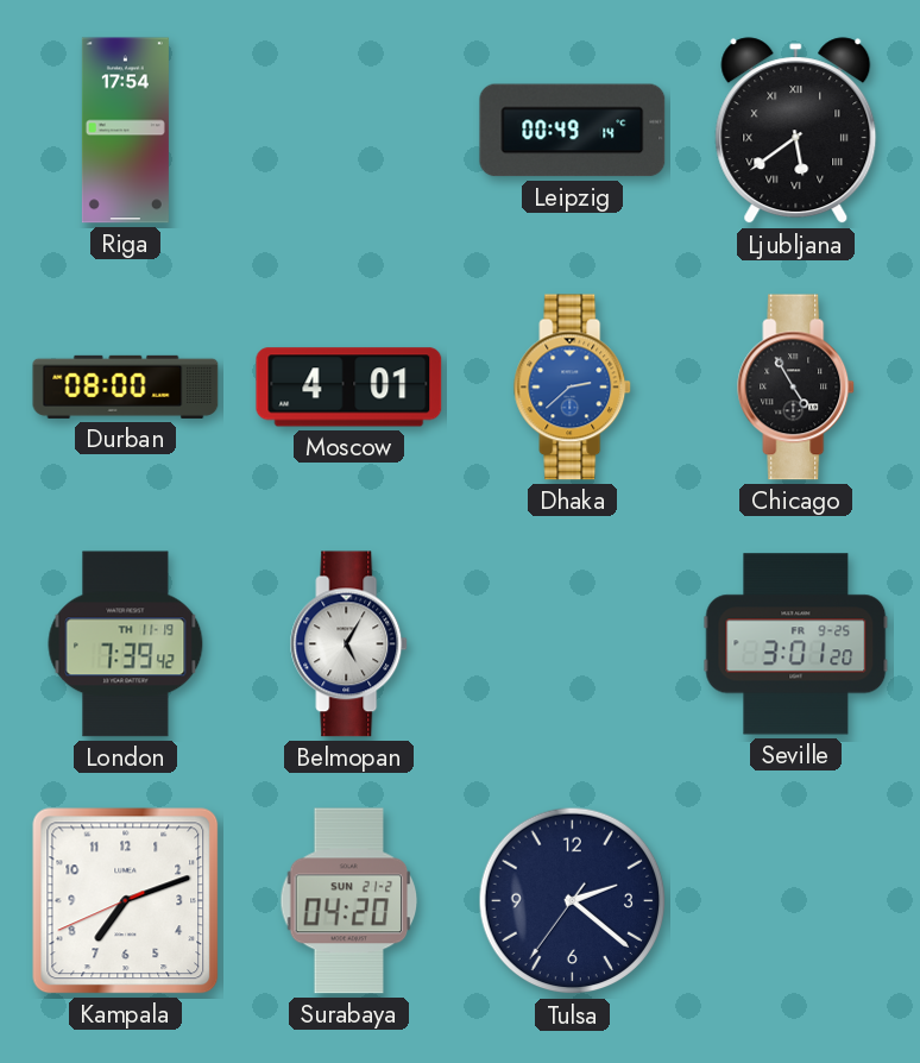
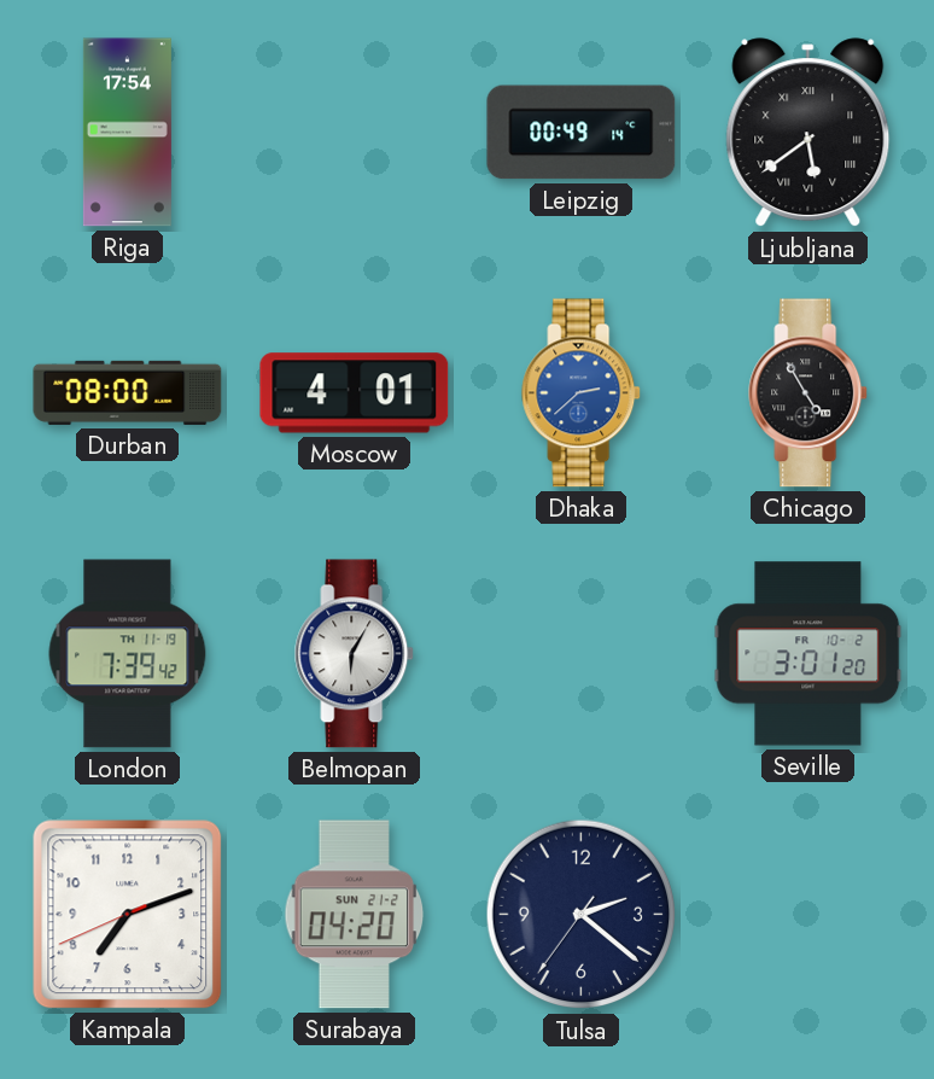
Belmopan: 5:05 -> 6:05
Seville date: FR 9-25 -> FR 10-2
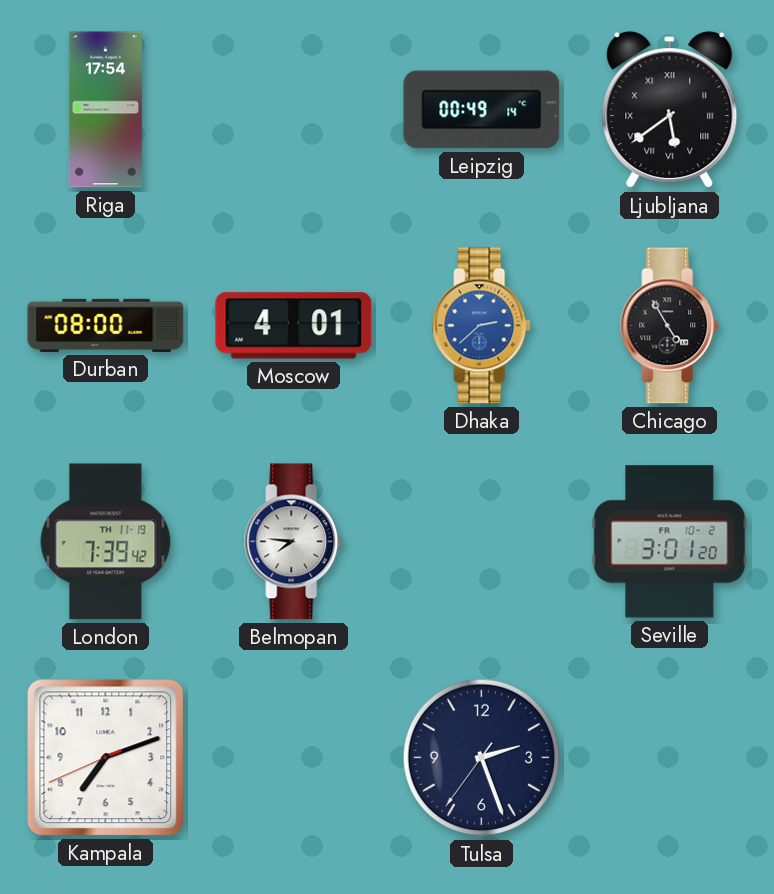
Belmopan: 6:05 -> 7:46
Surabaya: 04:20 -> none
Tulsa: 2:21 -> 2:26
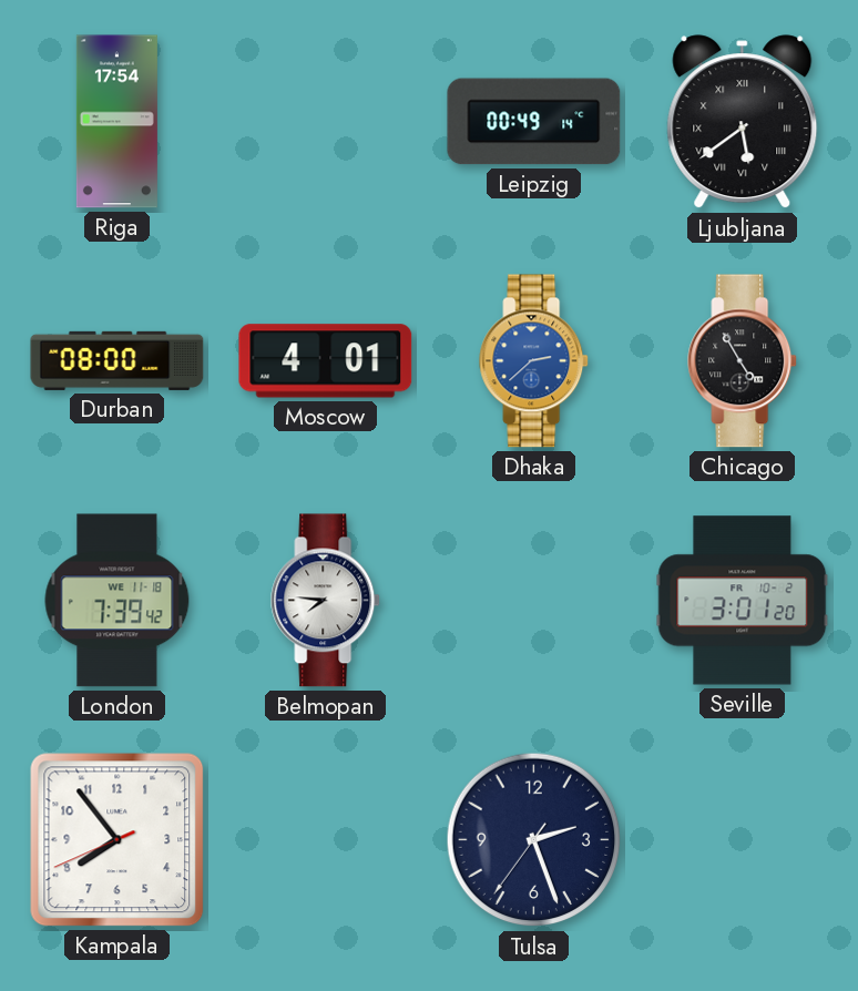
London date: TH 11-19 -> WE 11-18
Kampala: 7:11 -> 7:53
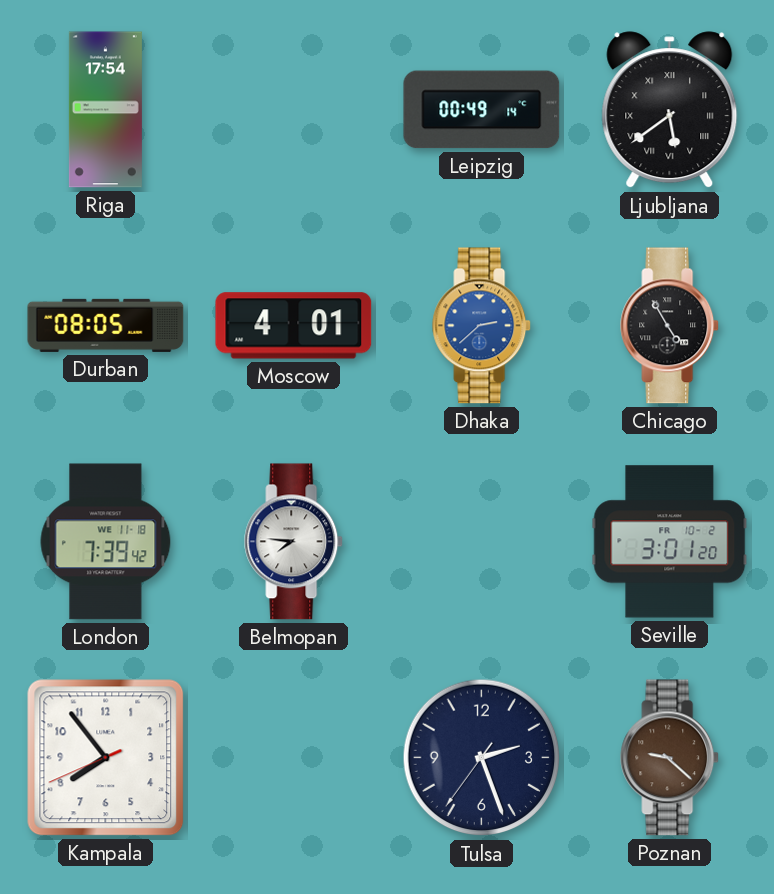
Durban: 08:00 -> 08:05
Poznan: none -> 9:22
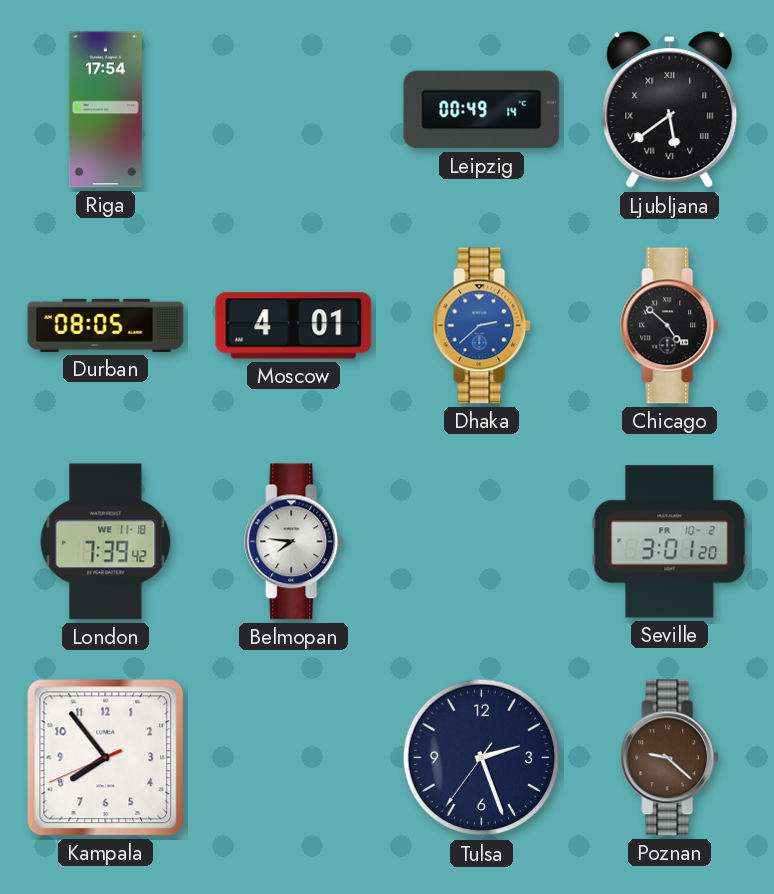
Chicago: 4:55 -> 4:52
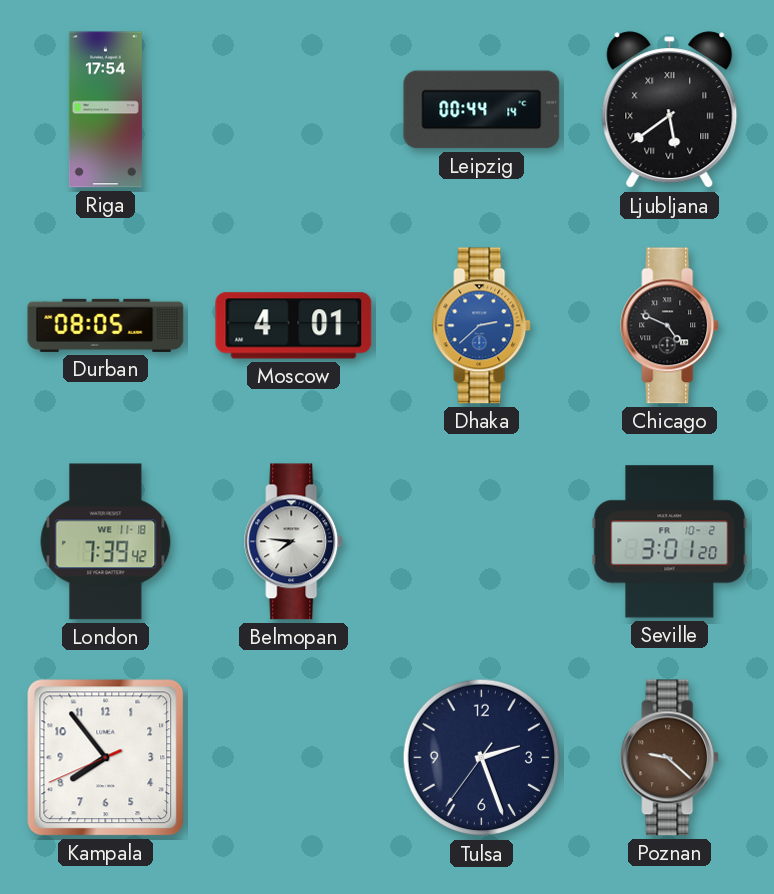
Leipzig: 00:49 -> 00:44
Chicago: 4:52 -> 4:49
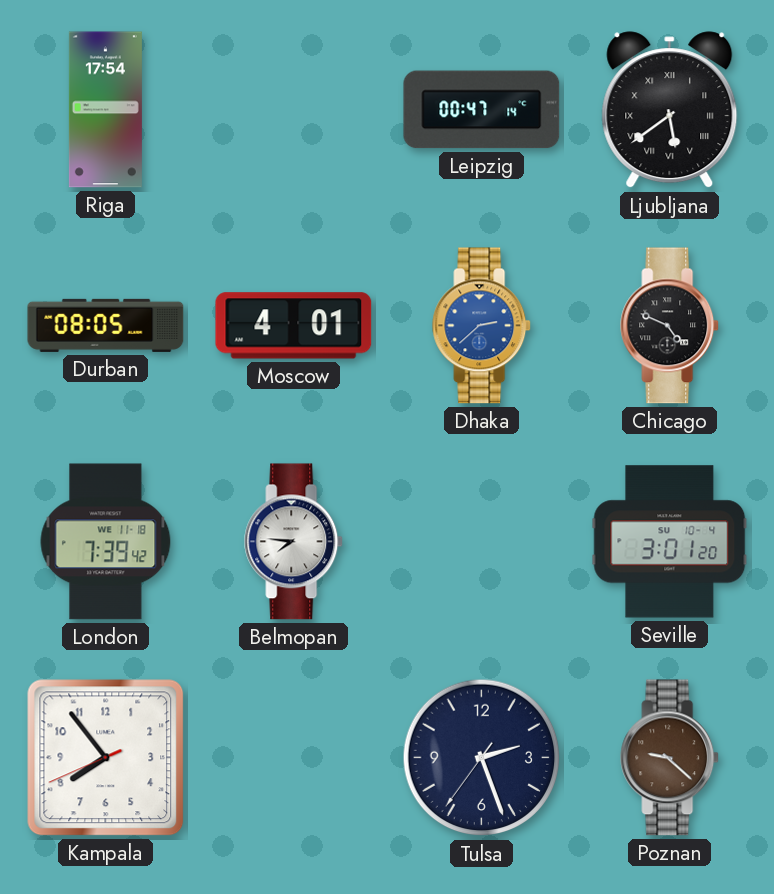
Leipzig: 00:44 -> 00:47
Seville date: FR 10-2 -> SU 10-4
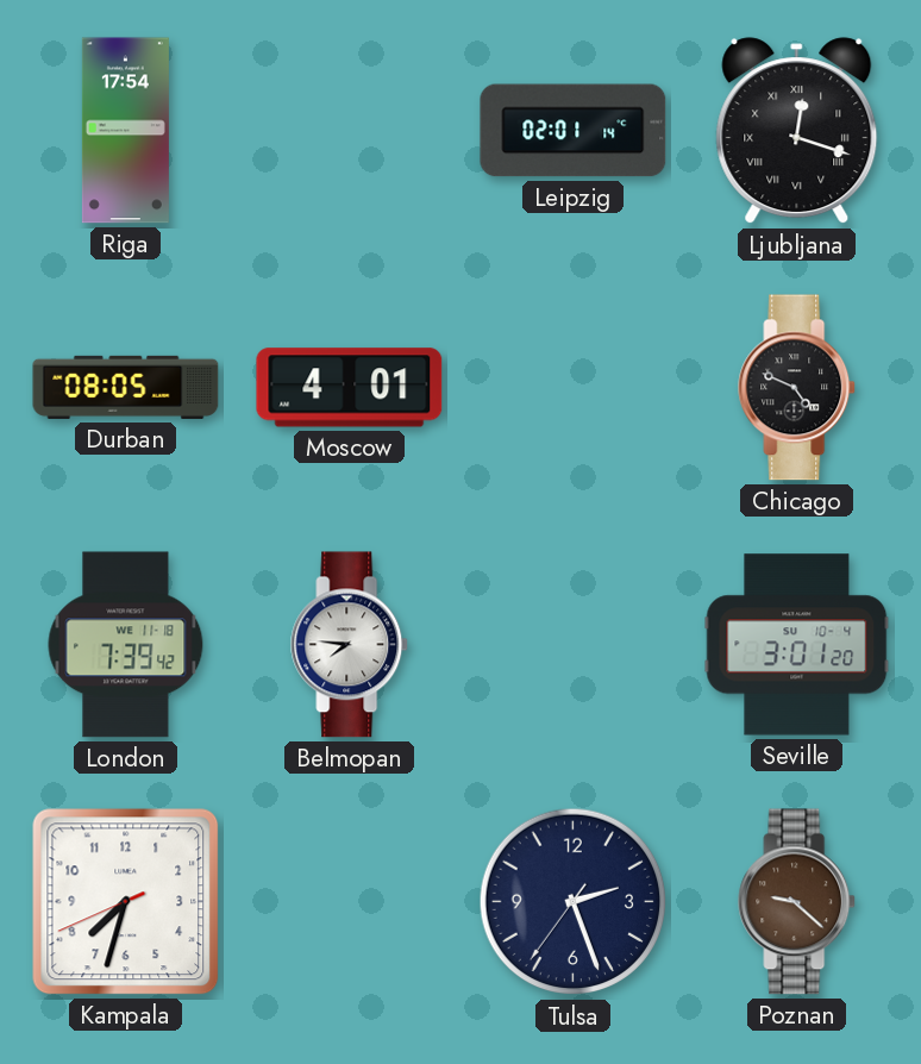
Leipzig: 00:47 -> 02:01
Ljubljana: 5:39 -> 12:18
Dhaka: 2:38 -> none
Kampala: 7:53 -> 7:32
